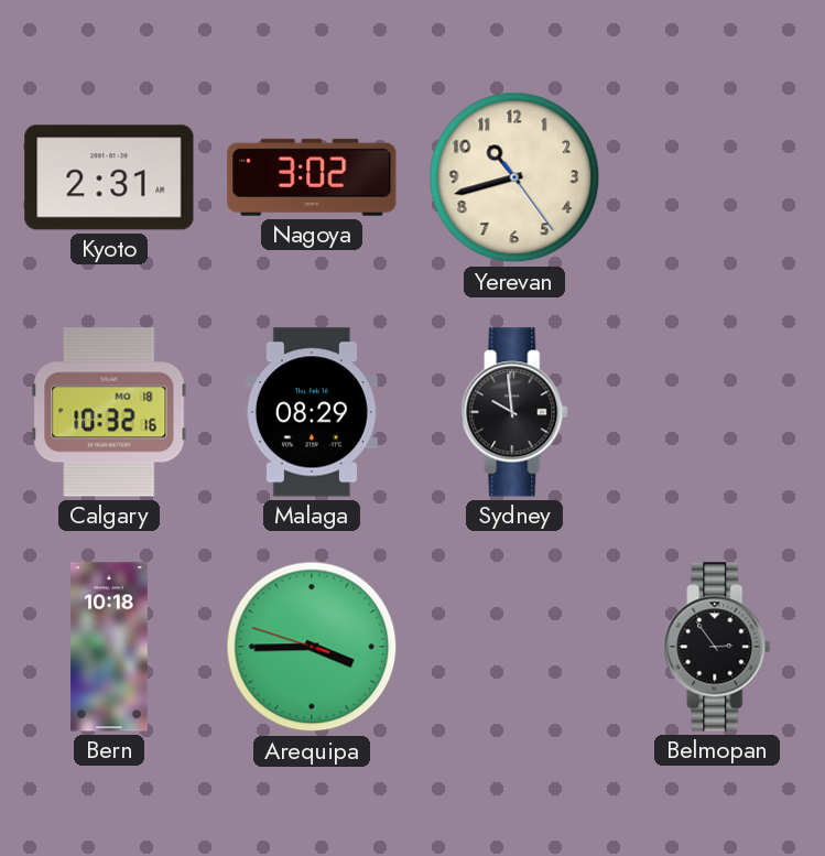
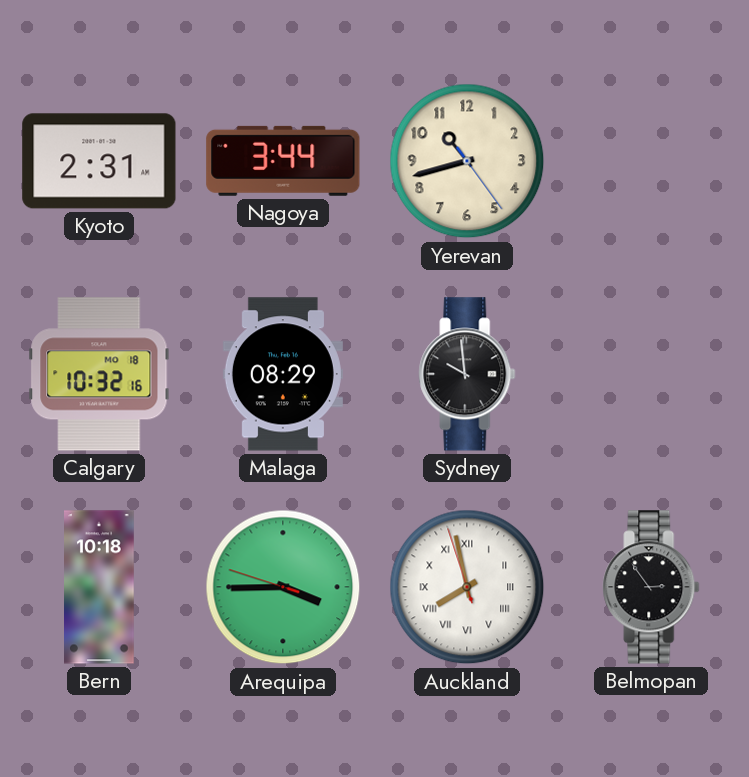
Nagoya: 3:02 -> 3:44
Auckland: none -> 7:57
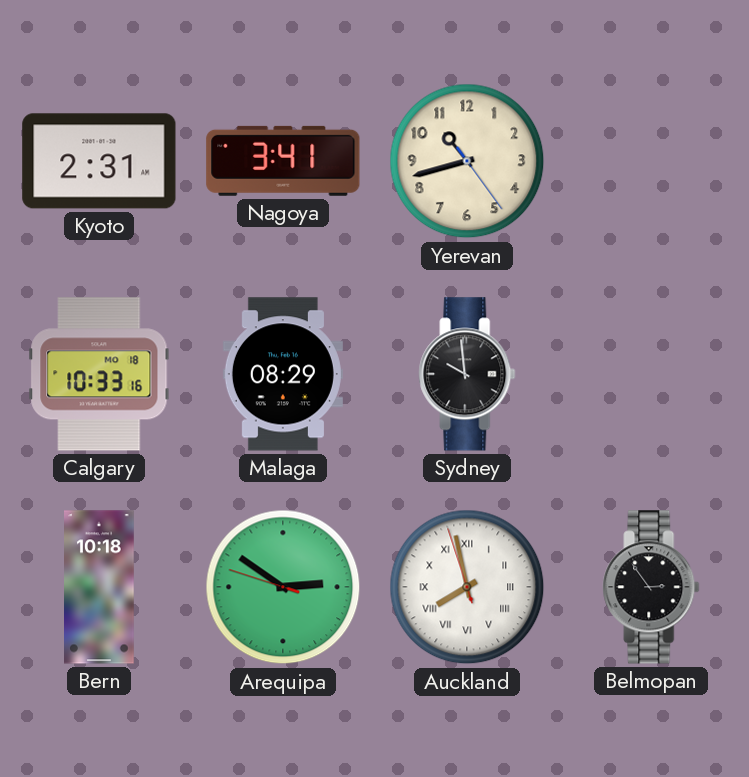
Nagoya: 3:44 -> 3:41
Calgary: 10:32 -> 10:33
Arequipa: 3:44 -> 2:50
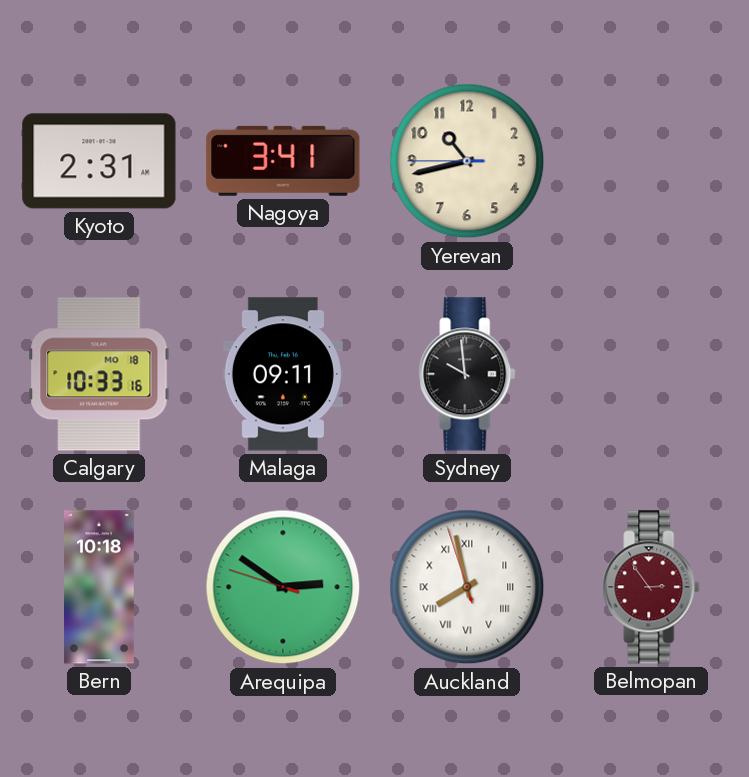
Yerevan: 10:42:24 -> 10:42:45
Malaga: 08:29 -> 09:11
Belmopan dial: black -> burgundy
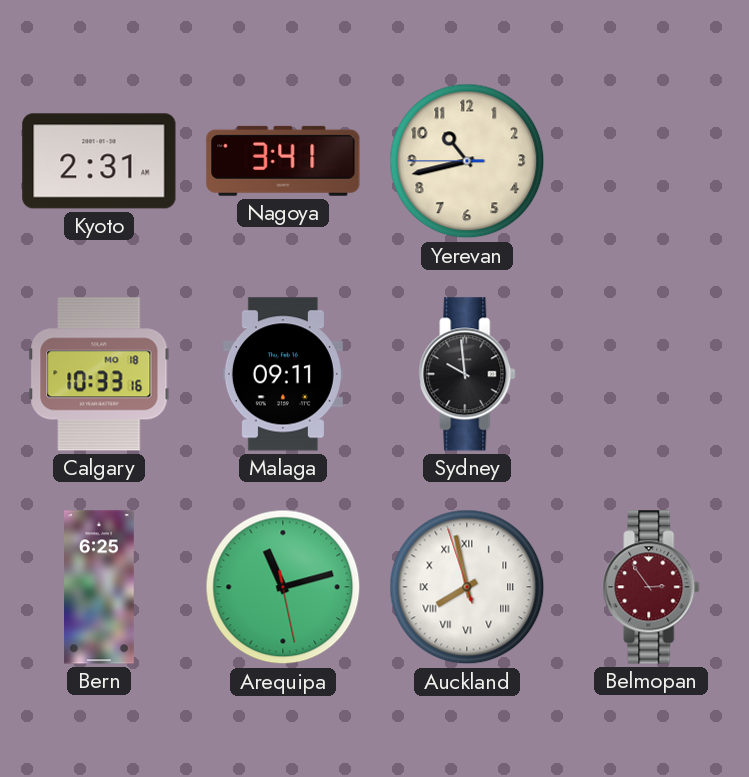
Bern: 10:18 -> 6:25
Arequipa: 2:50 -> 11:12
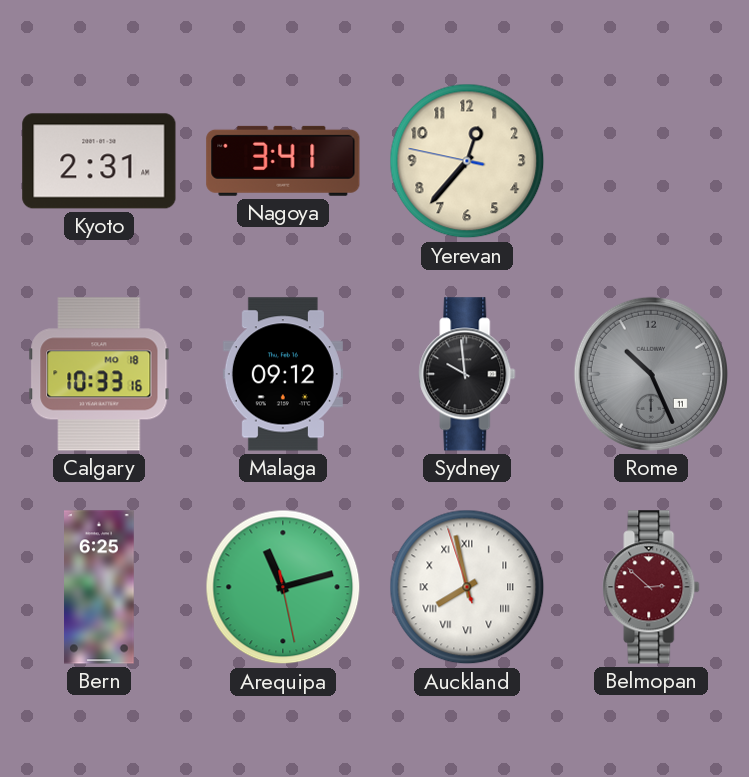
Yerevan: 10:42 -> 12:36
Malaga: 09:11 -> 09:12
Rome: none -> 10:26
Belmopan: 2:54 -> 2:52
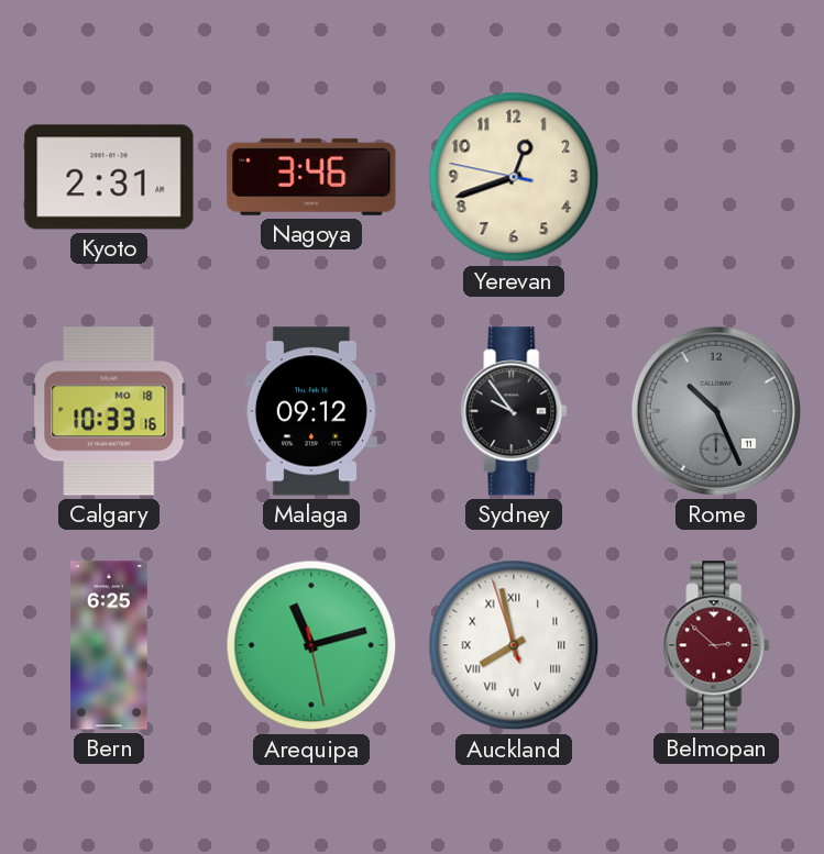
Nagoya: 3:41 -> 3:46
Yerevan: 12:36 -> 12:41
Sydney: 9:59 -> 9:54
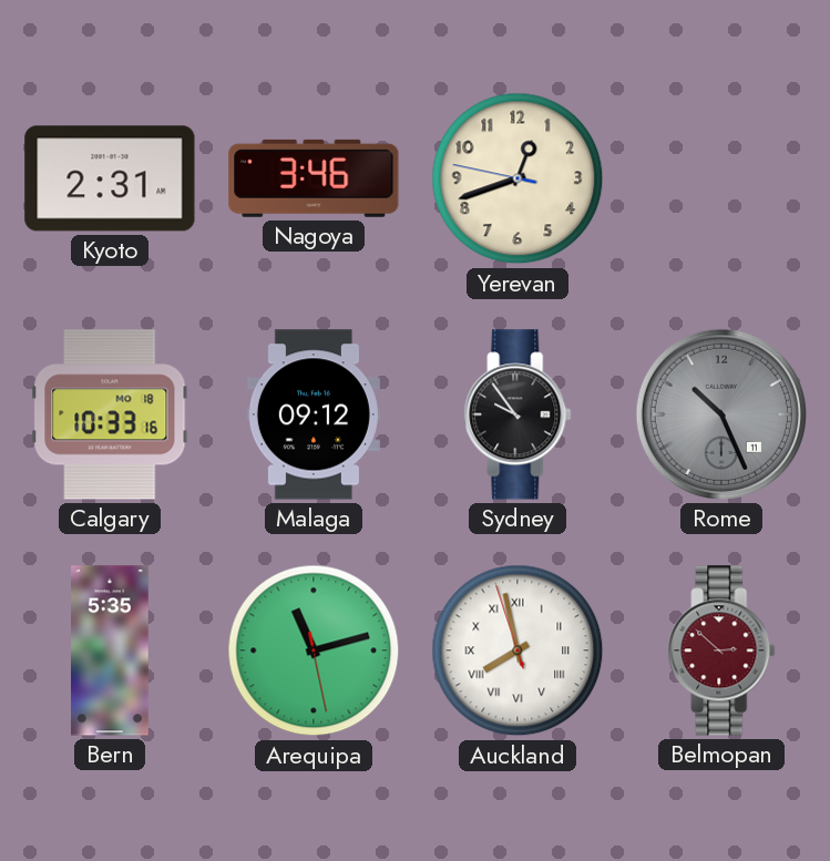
Bern: 6:25 -> 5:35
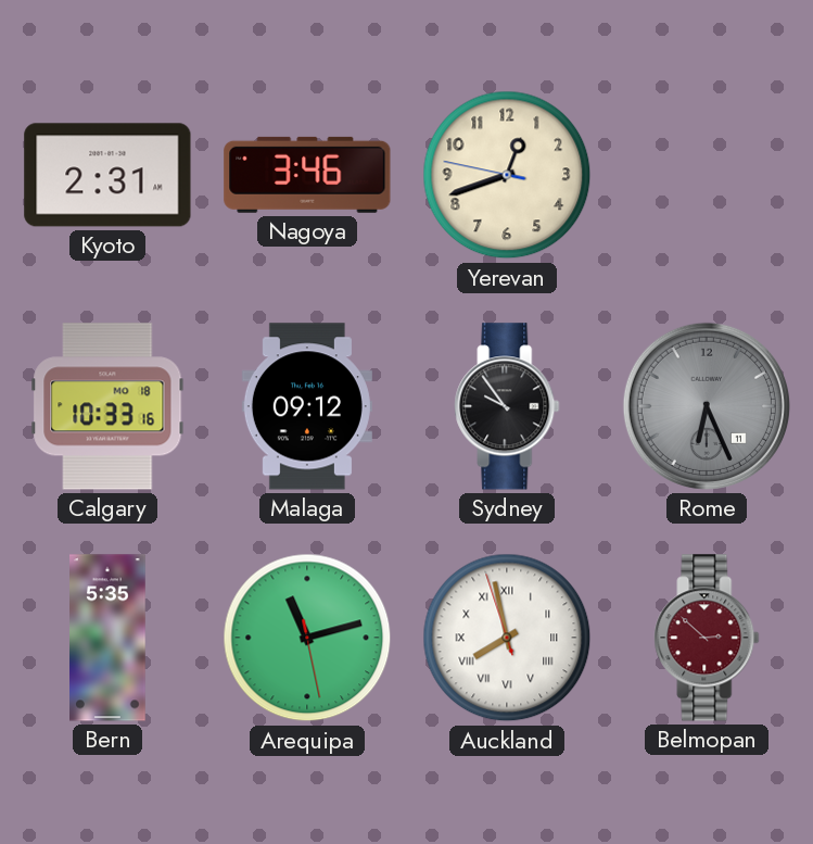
Rome: 10:26 -> 6:26
